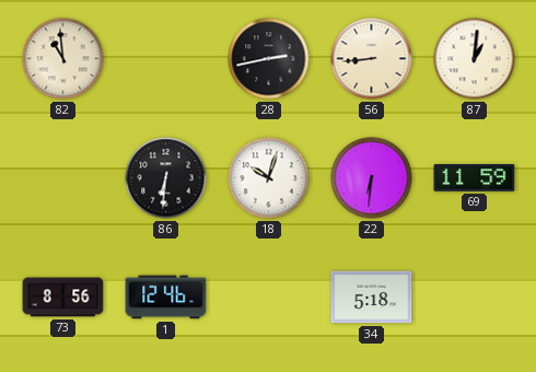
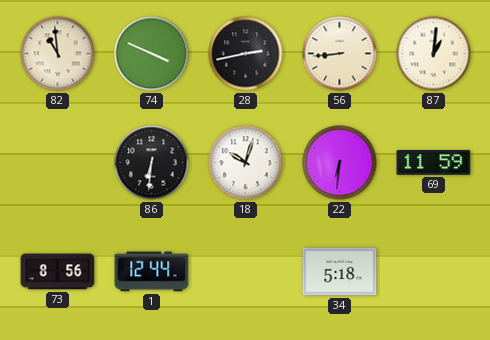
74: none -> 3:49
1: 12:46 -> 12:44
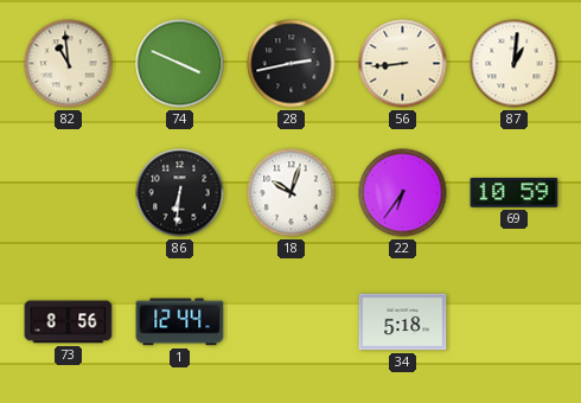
22: 6:31 -> 6:36
69: 11:59 -> 10:59
